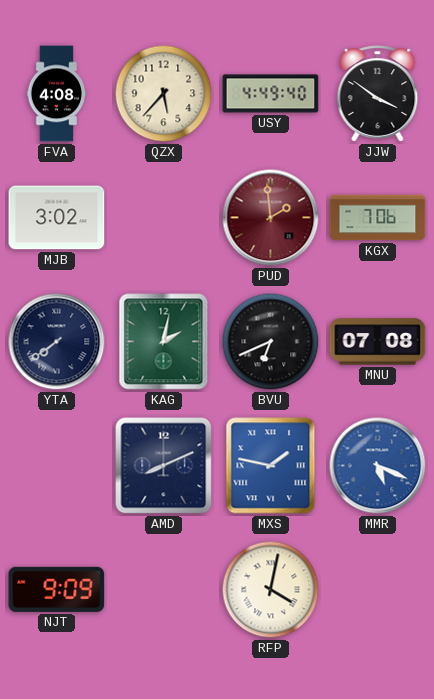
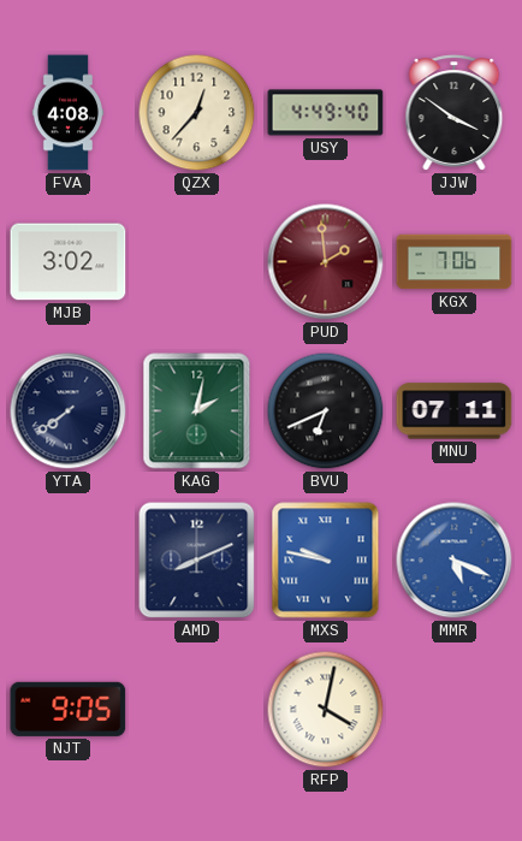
QZX: 5:37 -> 12:37
MNU: 07:08 -> 07:11
MXS: 1:47 -> 9:47
NJT: 9:09 -> 9:05
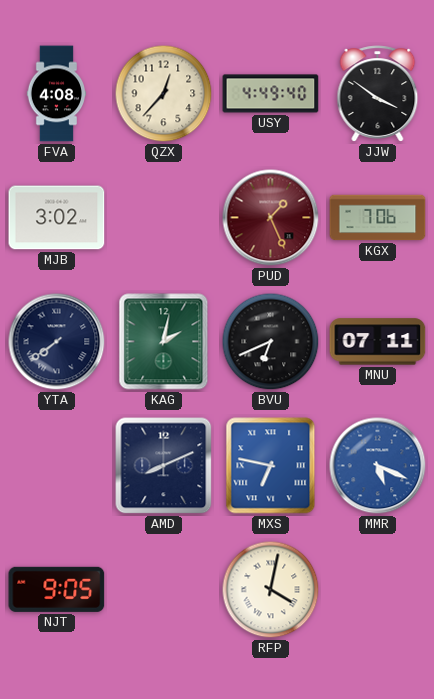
PUD: 1:59 -> 1:26
MXS: 9:47 -> 6:47
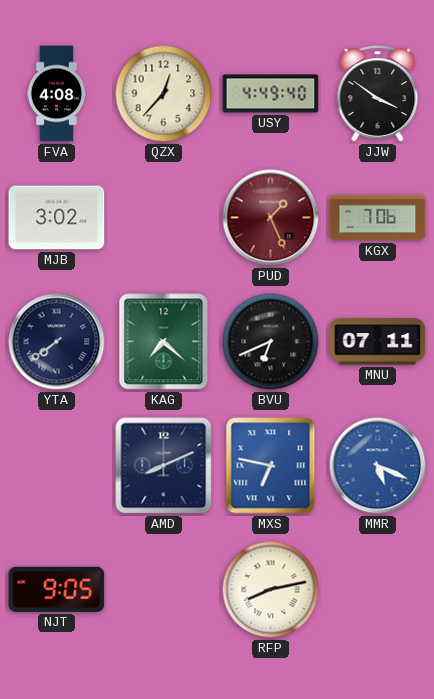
KAG: 2:02 -> 7:22
RFP: 4:02 -> 8:13
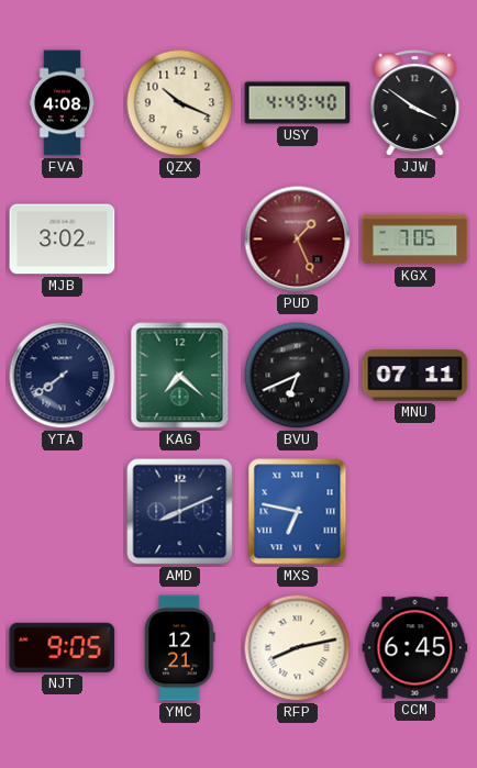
QZX: 12:37 -> 10:19
KGX: 7:06 -> 7:05
MMR: 5:19 -> none
YMC: none -> 12:21
CCM: none -> 6:45
